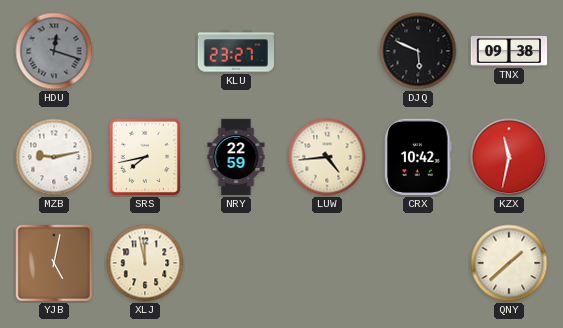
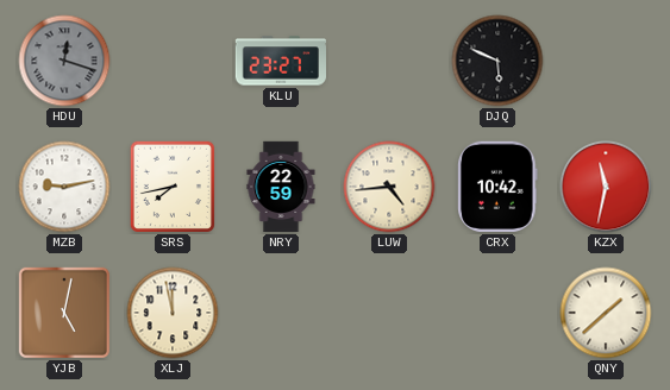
TNX: 09:38 -> none
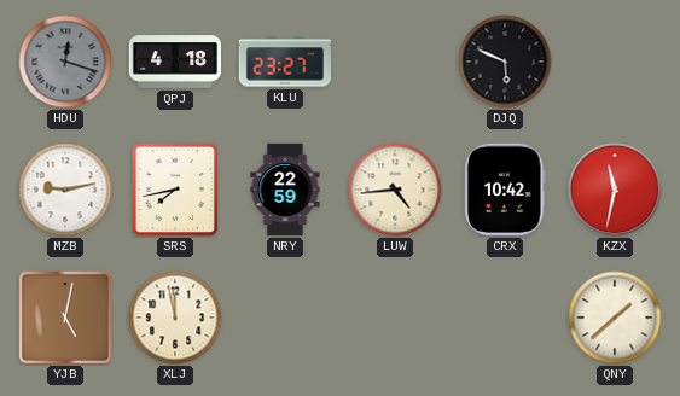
QPJ: none -> 4:18
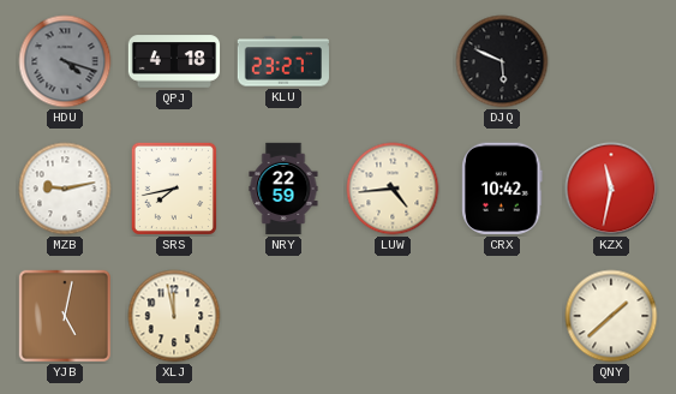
HDU: 12:18 -> 4:18
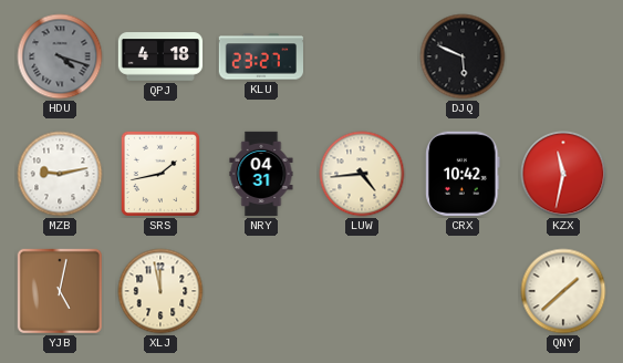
SRS: 7:43 -> 1:43
NRY: 22:59 -> 04:31
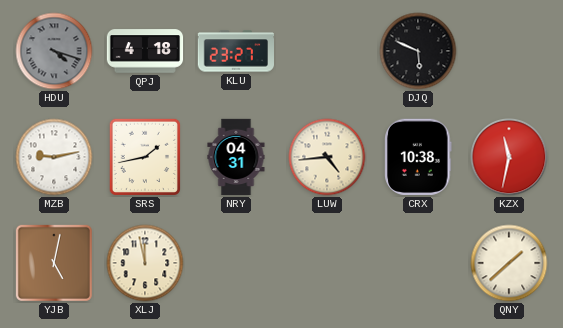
CRX: 10:42 -> 10:38
